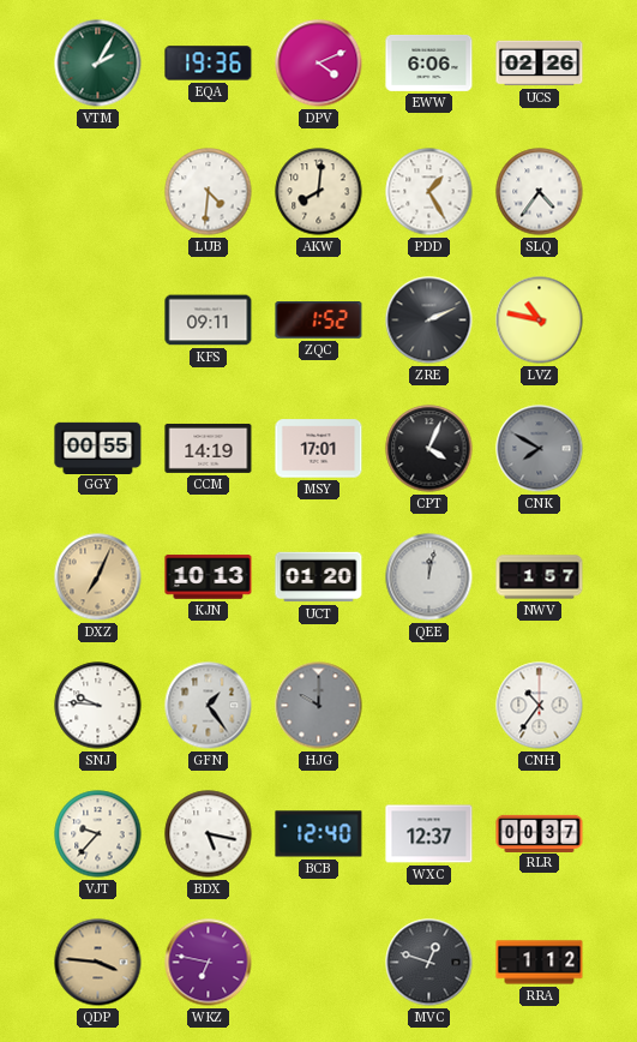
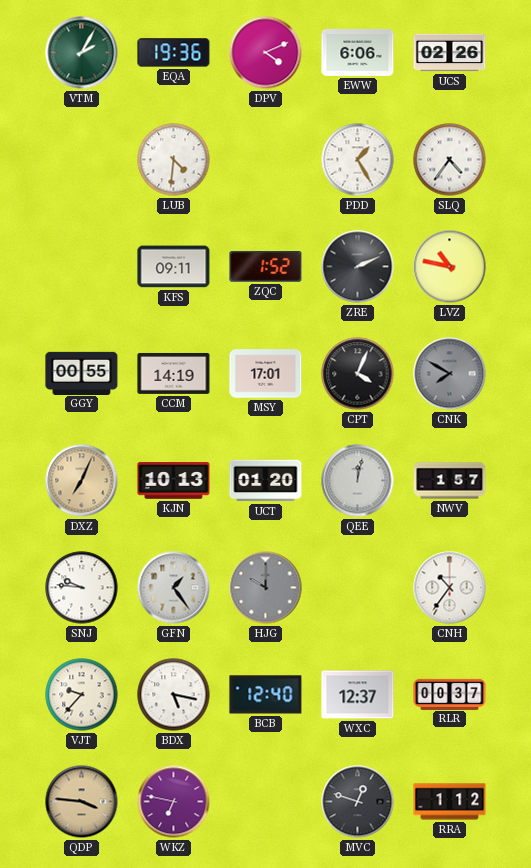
AKW: 8:01 -> none
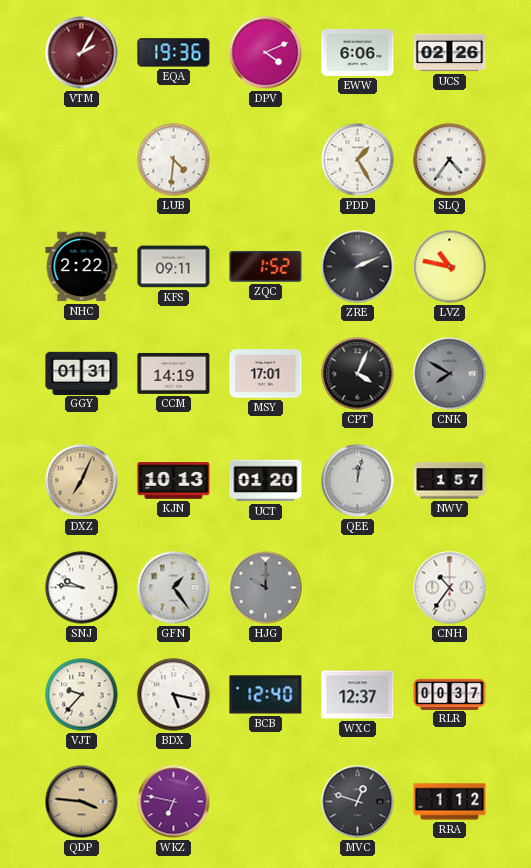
VTM dial: green -> burgundy
NHC: none -> 2:22
GGY: 00:55 -> 01:31
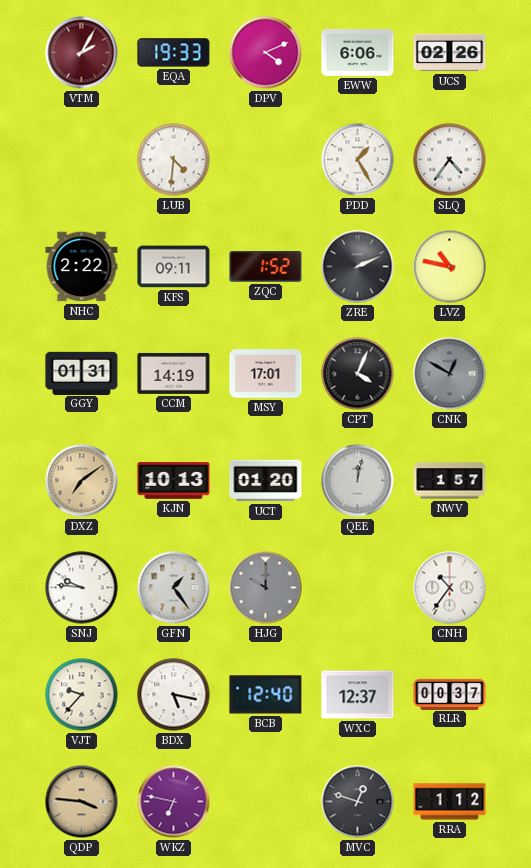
EQA: 19:36 -> 19:33
CNK: 7:50 -> 12:50
DXZ: 7:04 -> 7:09
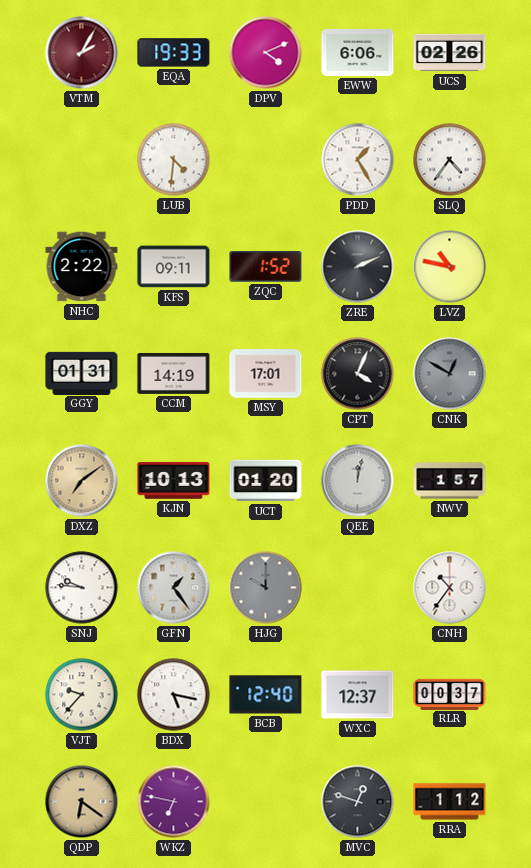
QDP: 3:46 -> 6:21
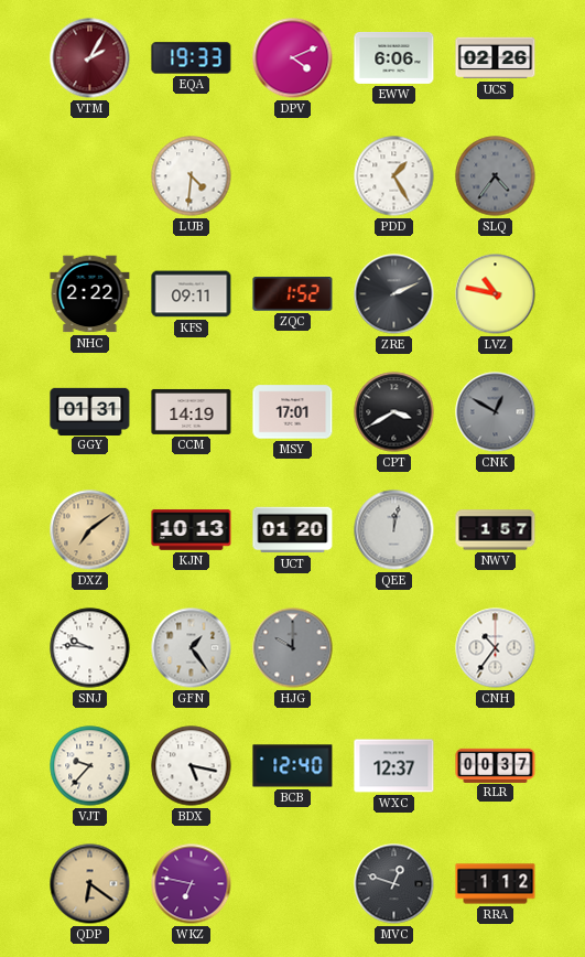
SLQ dial: white -> grey
CPT: 4:04 -> 3:40
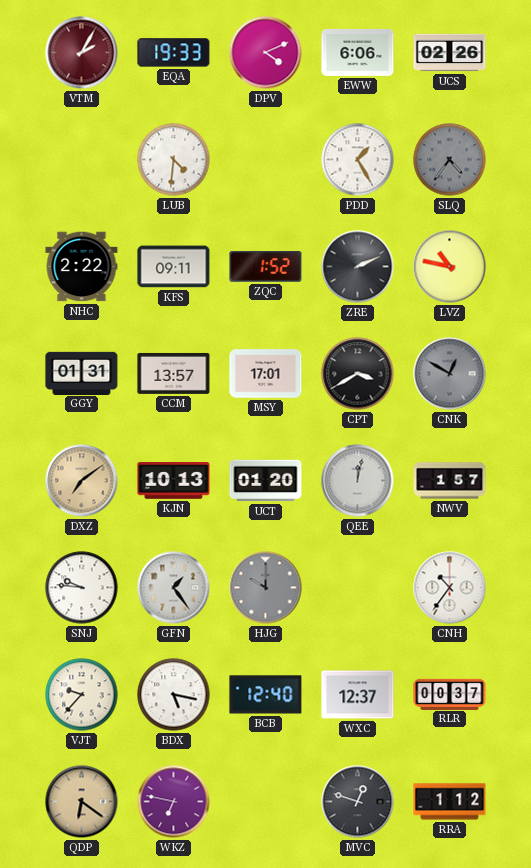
CCM: 14:19 -> 13:57
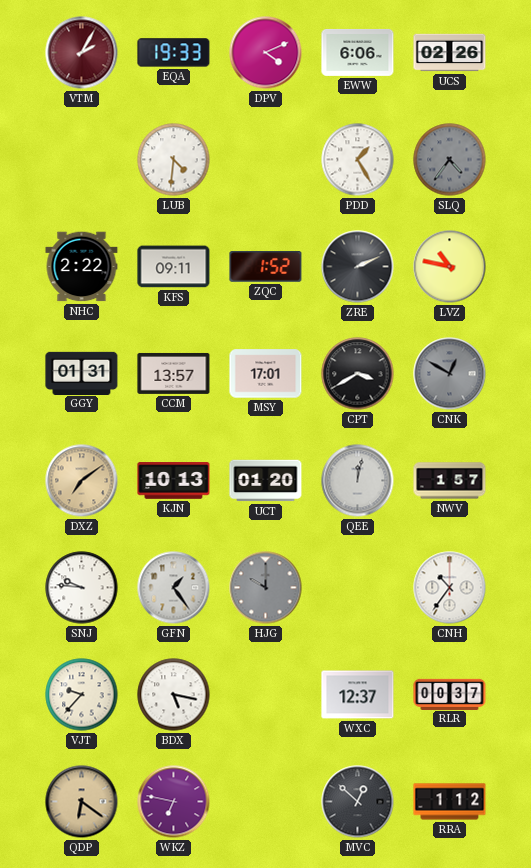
BCB: 12:40 -> none
MVC: 12:48 -> 12:52
